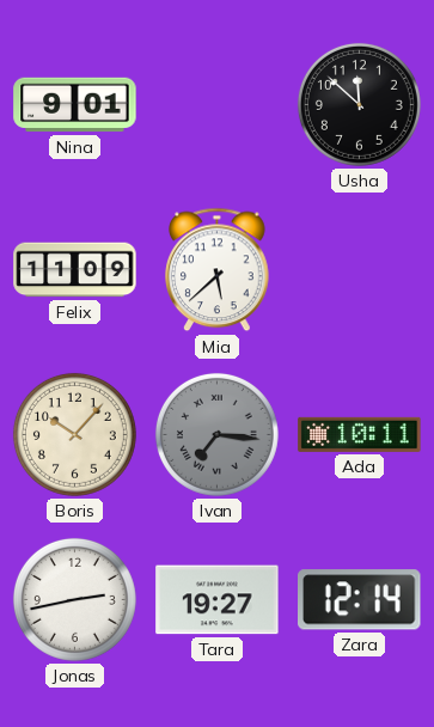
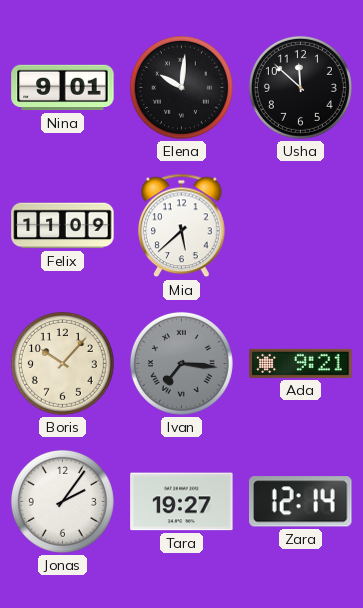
Elena: none -> 10:01
Ada: 10:11 -> 9:21
Jonas: 2:43 -> 2:06
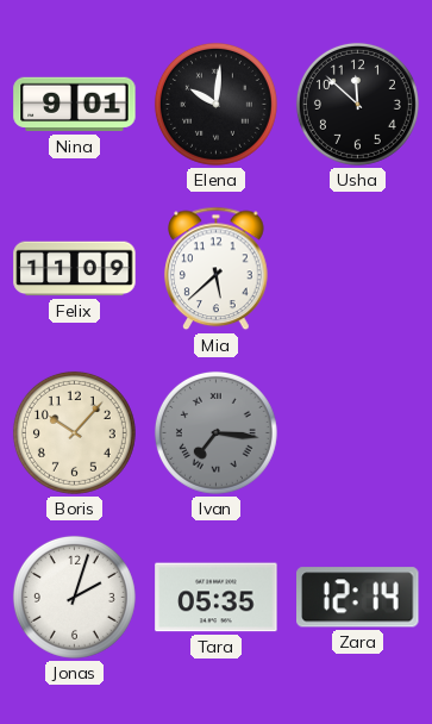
Ada: 9:21 -> none
Jonas: 2:06 -> 2:03
Tara: 19:27 -> 05:35
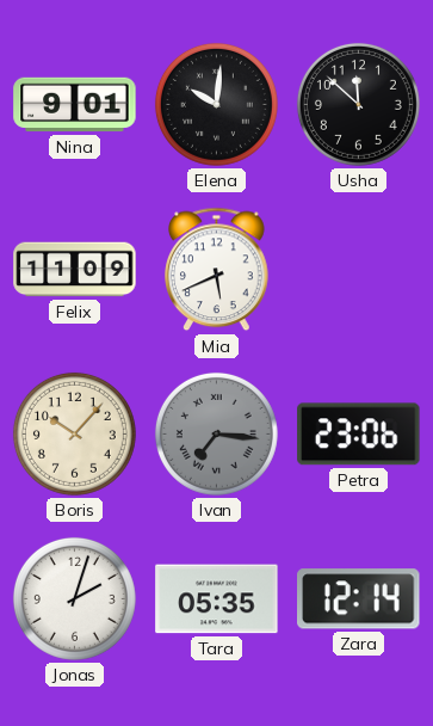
Mia: 5:38 -> 5:41
Petra: none -> 23:06
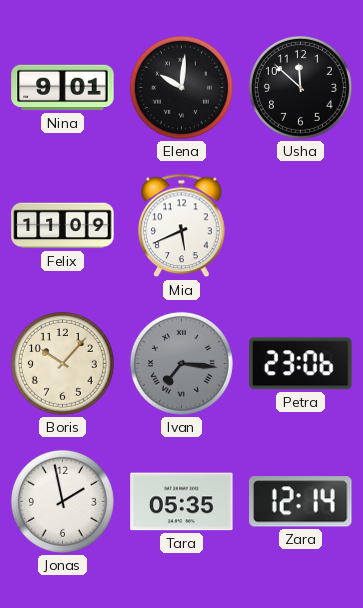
Jonas: 2:03 -> 1:58
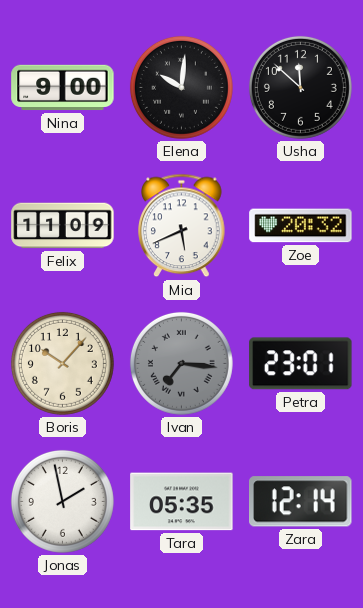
Nina: 9:01 -> 9:00
Zoe: none -> 20:32
Petra: 23:06 -> 23:01
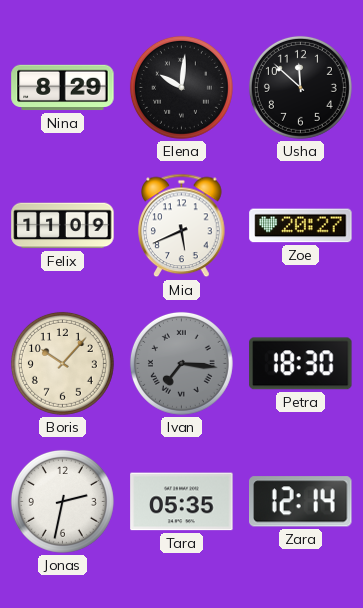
Nina: 9:00 -> 8:29
Zoe: 20:32 -> 20:27
Petra: 23:01 -> 18:30
Jonas: 1:58 -> 2:32
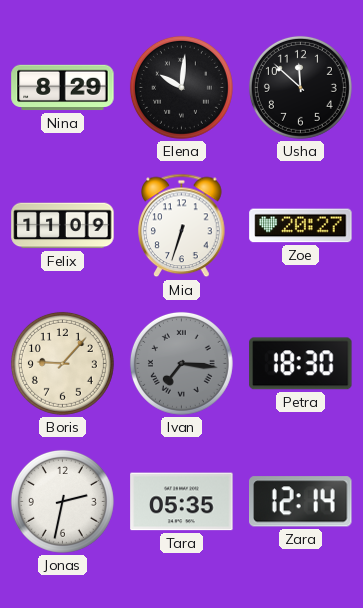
Mia: 5:41 -> 6:33
Boris: 10:07 -> 9:07
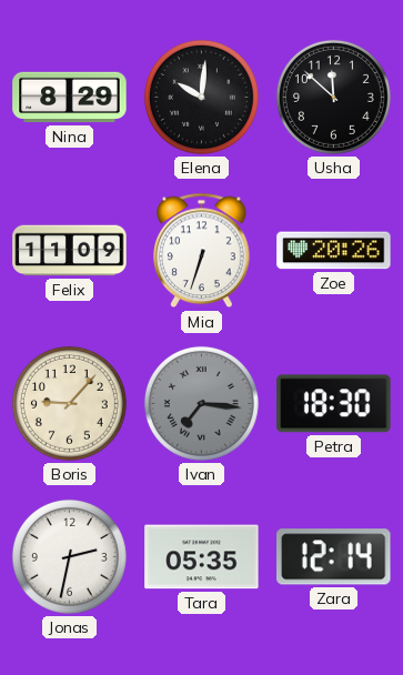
Zoe: 20:27 -> 20:26
